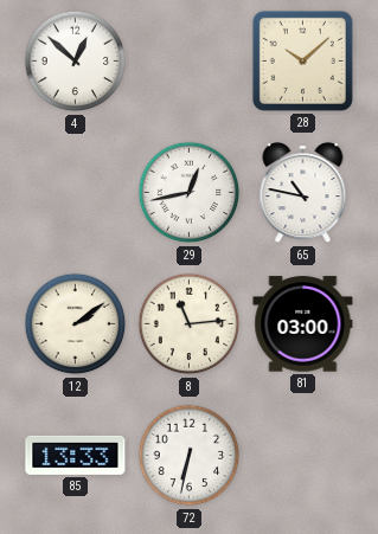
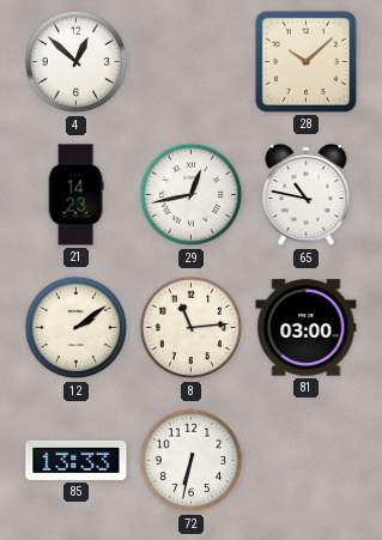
21: none -> 14:23
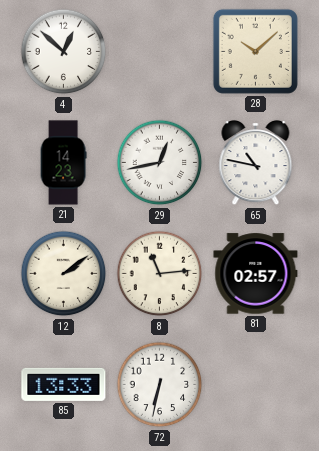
81: 03:00 -> 02:57
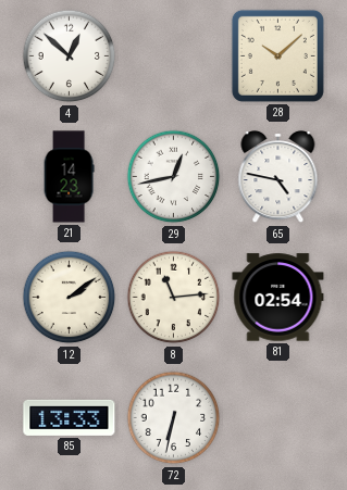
65: 10:47 -> 4:47
81: 02:57 -> 02:54
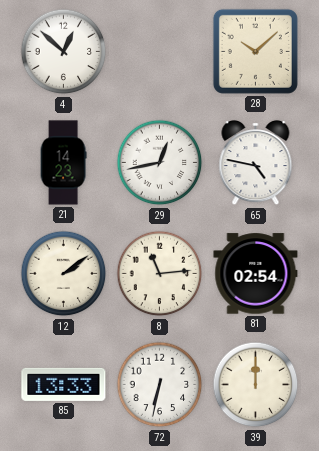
39: none -> 12:00
